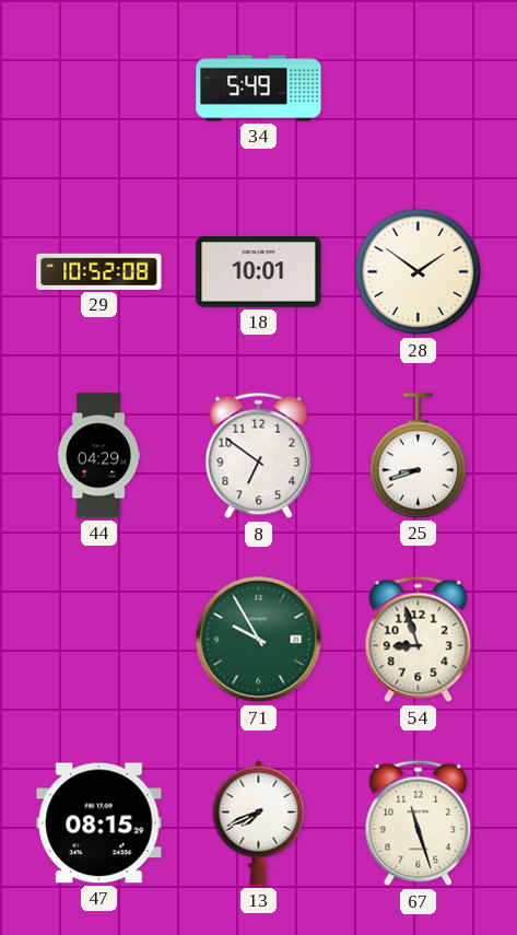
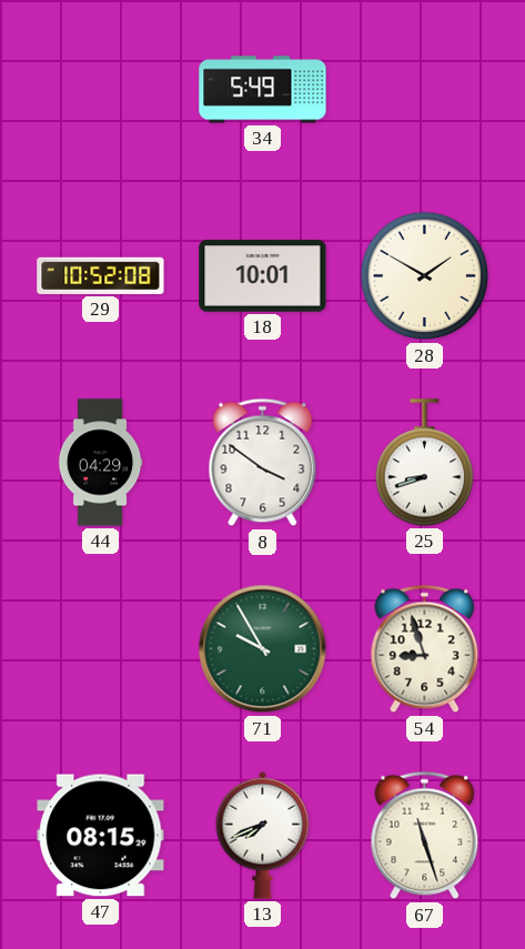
28: 1:51 -> 1:50
8: 6:51 -> 3:51
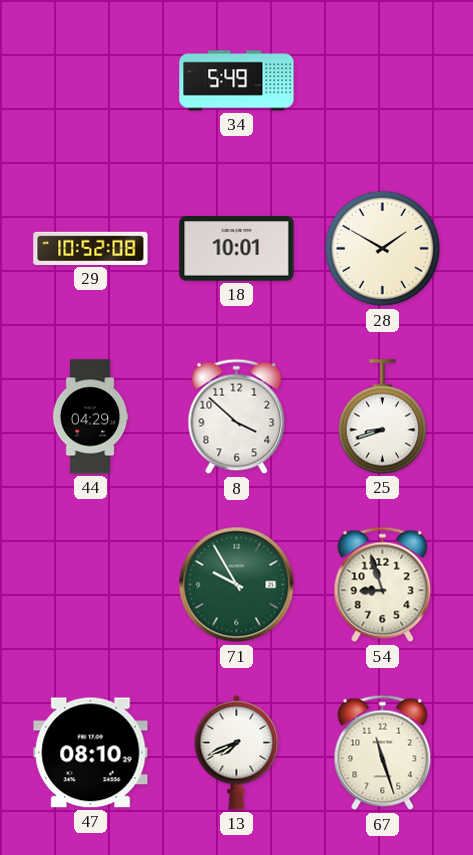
8: 3:51 -> 3:52
47: 08:15 -> 08:10
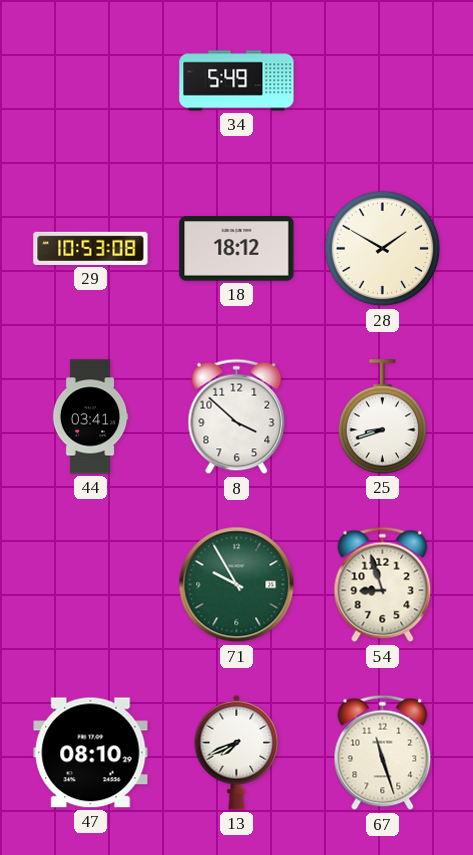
29: 10:52 -> 10:53
18: 10:01 -> 18:12
44: 04:29 -> 03:41
